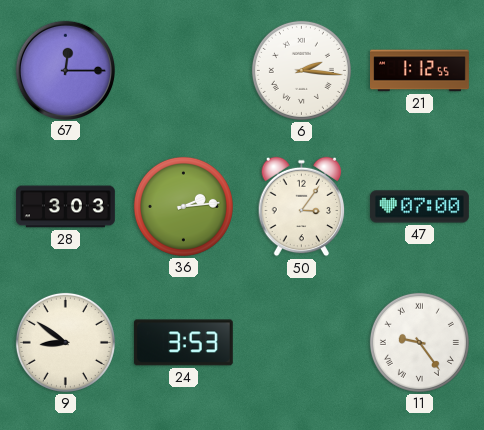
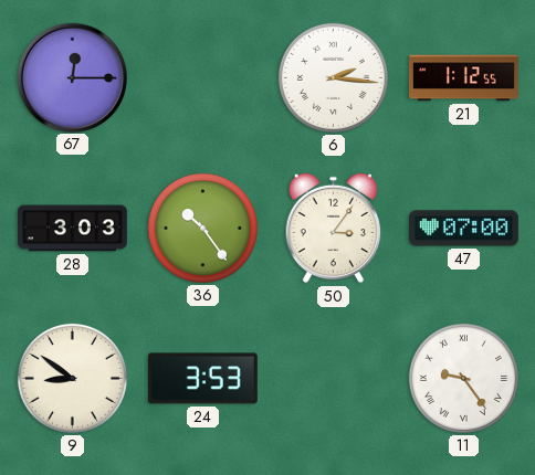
36: 2:14 -> 10:24
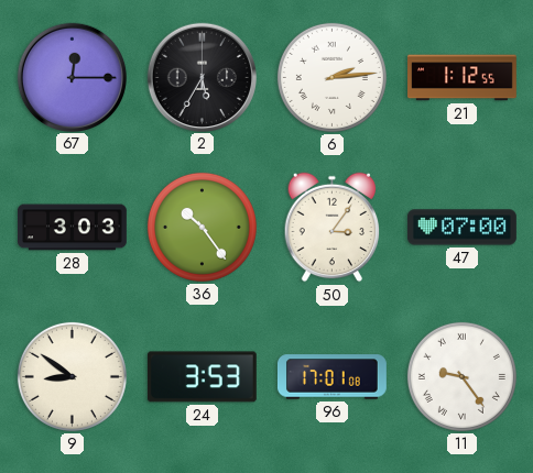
2: none -> 5:35
6: 2:16 -> 2:14
96: none -> 17:01
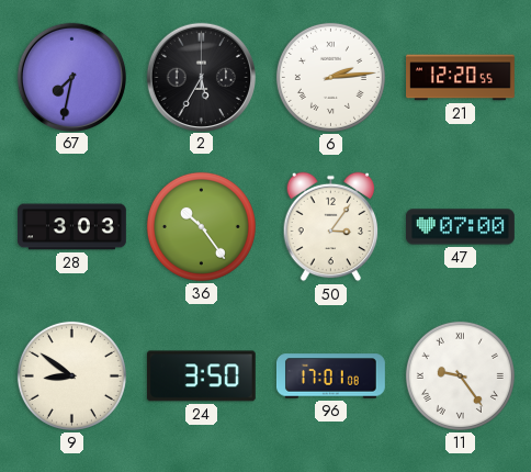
67: 12:15 -> 7:32
21: 1:12 -> 12:20
24: 3:53 -> 3:50
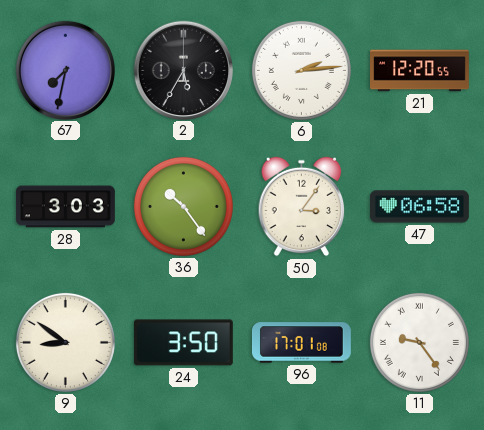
47: 07:00 -> 06:58
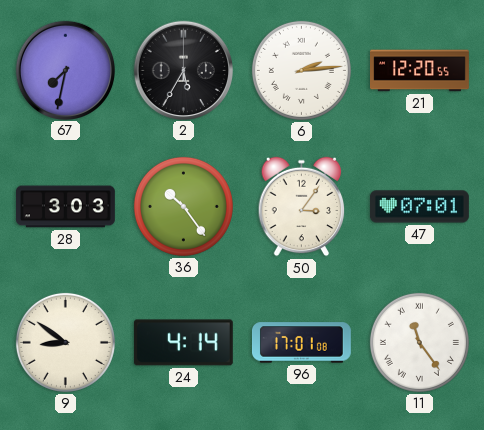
47: 06:58 -> 07:01
24: 3:50 -> 4:14
11: 9:24 -> 11:24
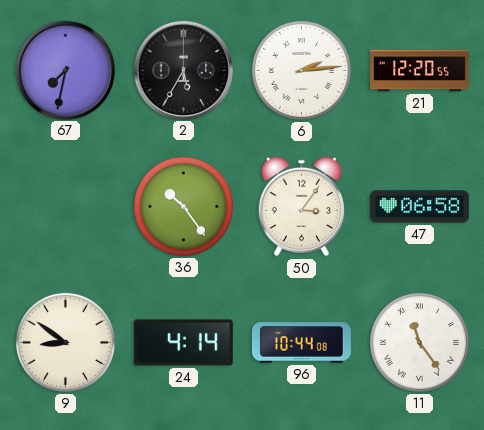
28: 3:03 -> none
47: 07:01 -> 06:58
96: 17:01 -> 10:44
